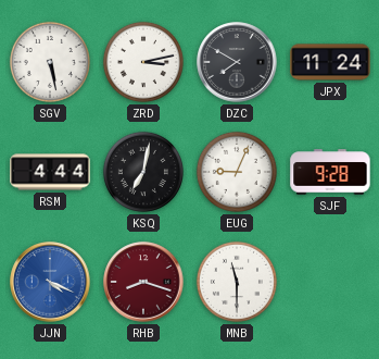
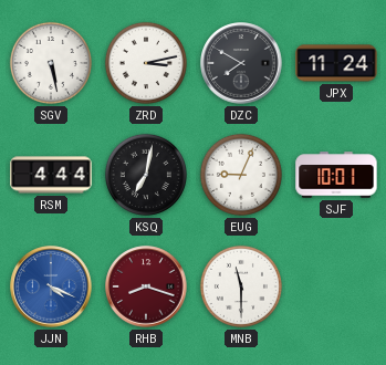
SJF: 9:28 -> 10:01
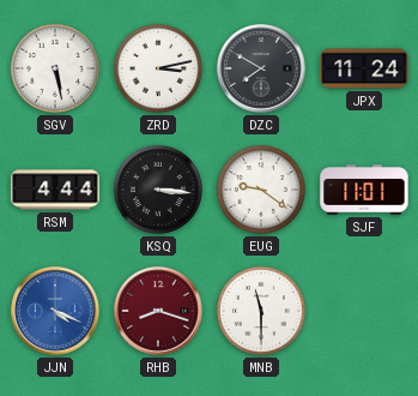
KSQ: 7:02 -> 3:16
EUG: 9:04 -> 9:21
SJF: 10:01 -> 11:01
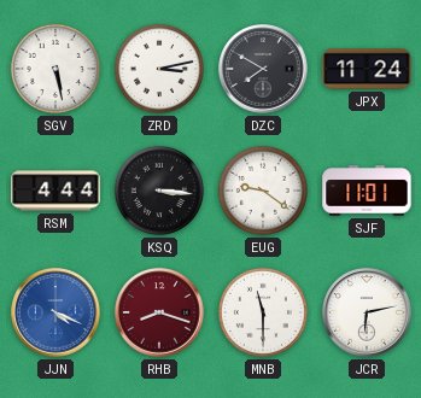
JCR: none -> 6:13
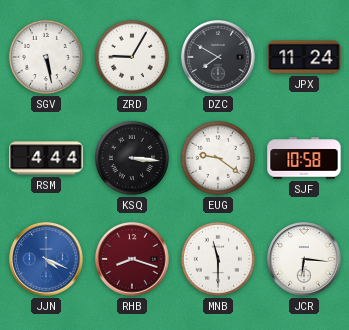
ZRD: 3:13 -> 9:05
SJF: 11:01 -> 10:58
JCR: 6:13 -> 6:16
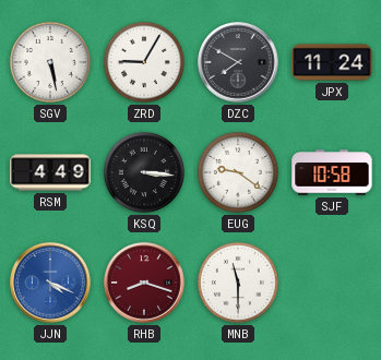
RSM: 4:44 -> 4:49
JCR: 6:16 -> none
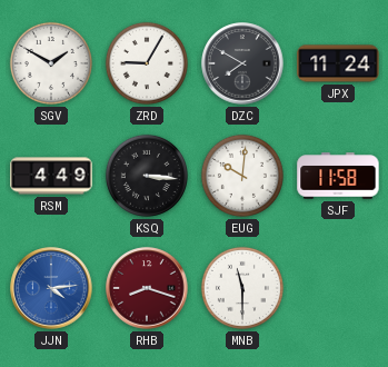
SGV: 5:28 -> 1:50
EUG: 9:21 -> 10:01
SJF: 10:58 -> 11:58
JJN: 4:19 -> 4:14
